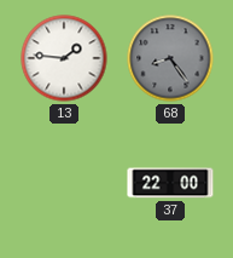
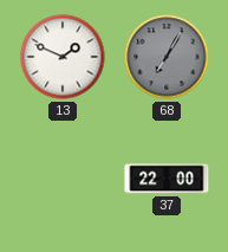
13: 1:46 -> 1:49
68: 8:24 -> 7:05
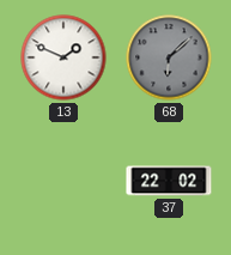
68: 7:05 -> 6:08
37: 22:00 -> 22:02
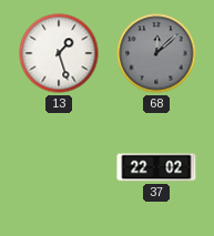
13: 1:49 -> 1:27
68: 6:08 -> 12:08
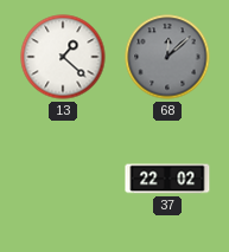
13: 1:27 -> 1:22
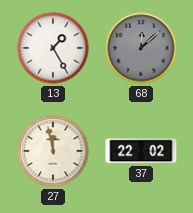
13: 1:22 -> 1:25
27: none -> 11:58
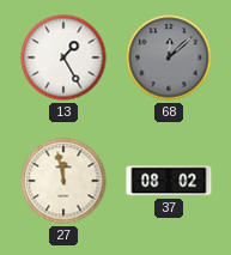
37: 22:02 -> 08:02
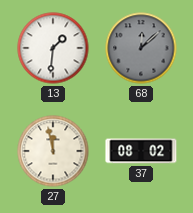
13: 1:25 -> 1:31
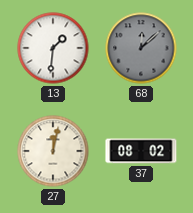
27: 11:58 -> 12:02
